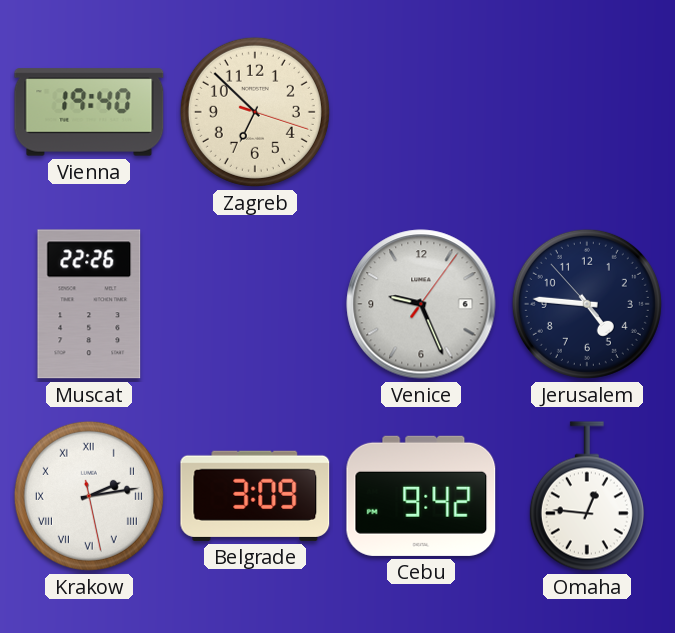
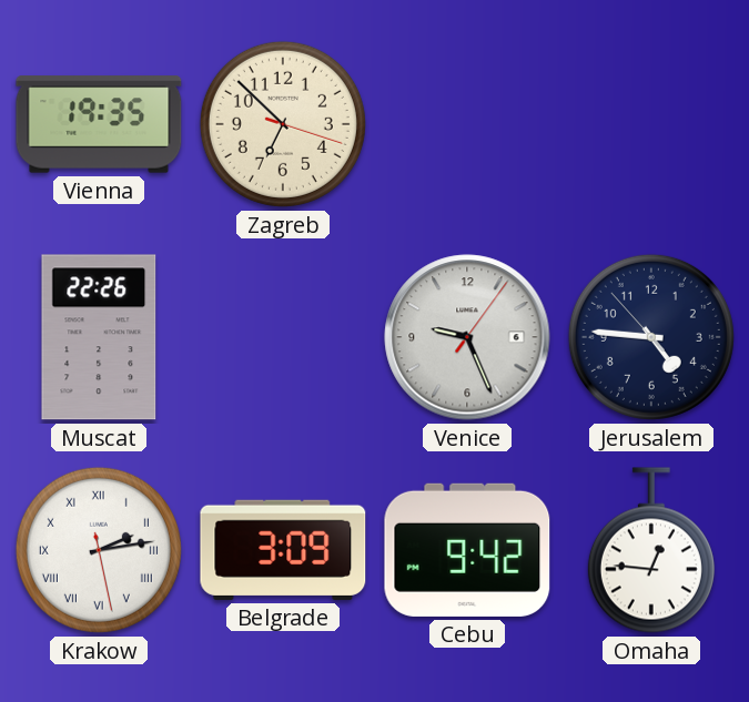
Vienna: 19:40 -> 19:35
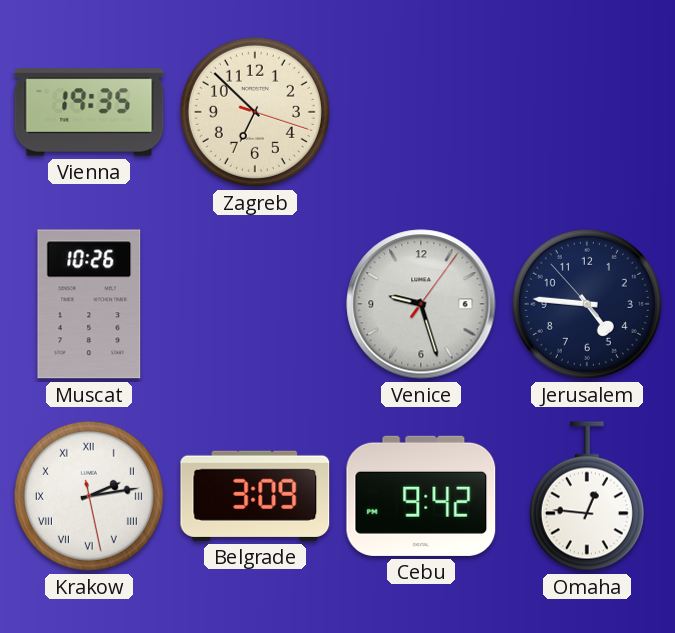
Muscat: 22:26 -> 10:26
Venice: 9:26 -> 9:27
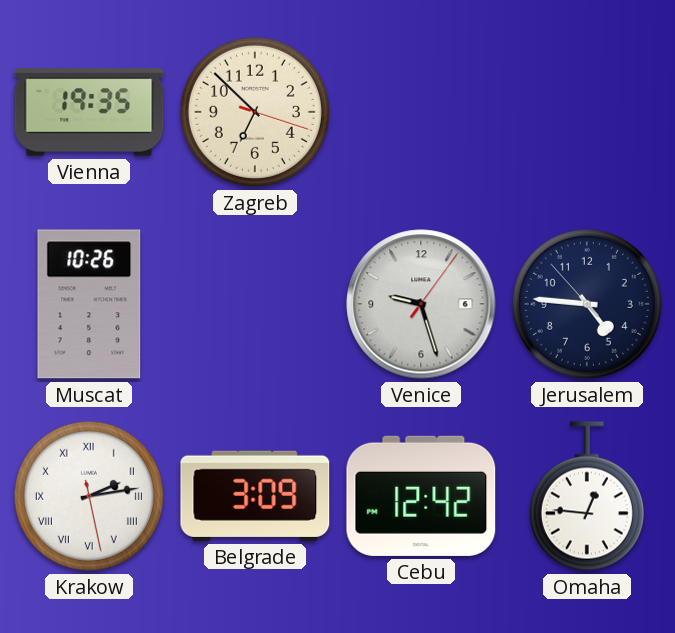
Cebu: 9:42 -> 12:42
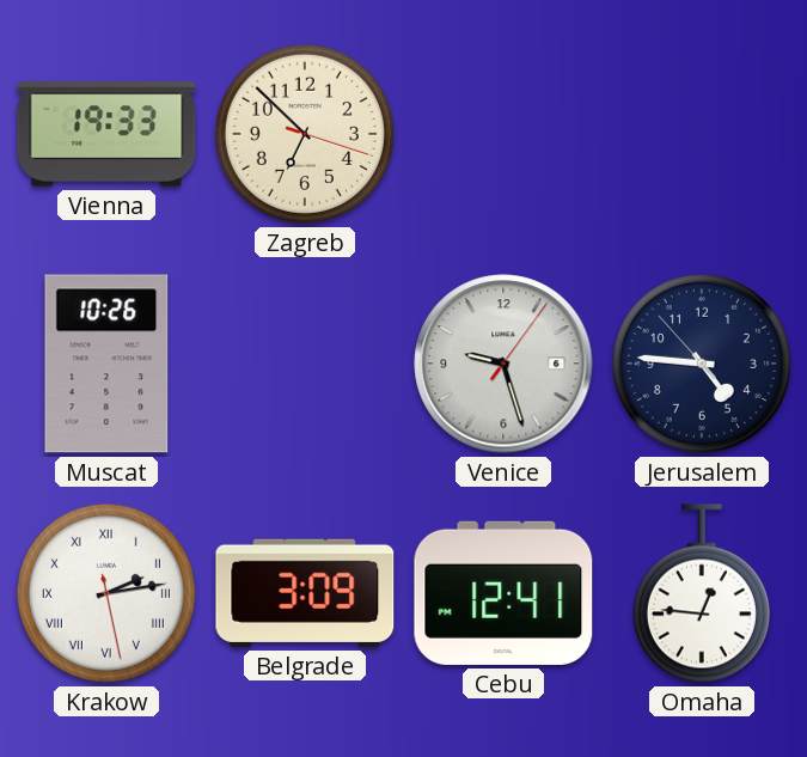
Vienna: 19:35 -> 19:33
Cebu: 12:42 -> 12:41
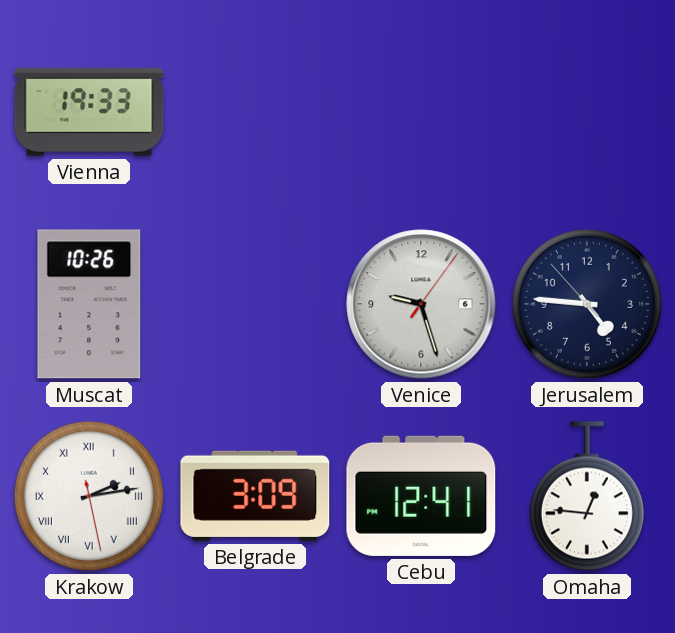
Zagreb: 6:52 -> none
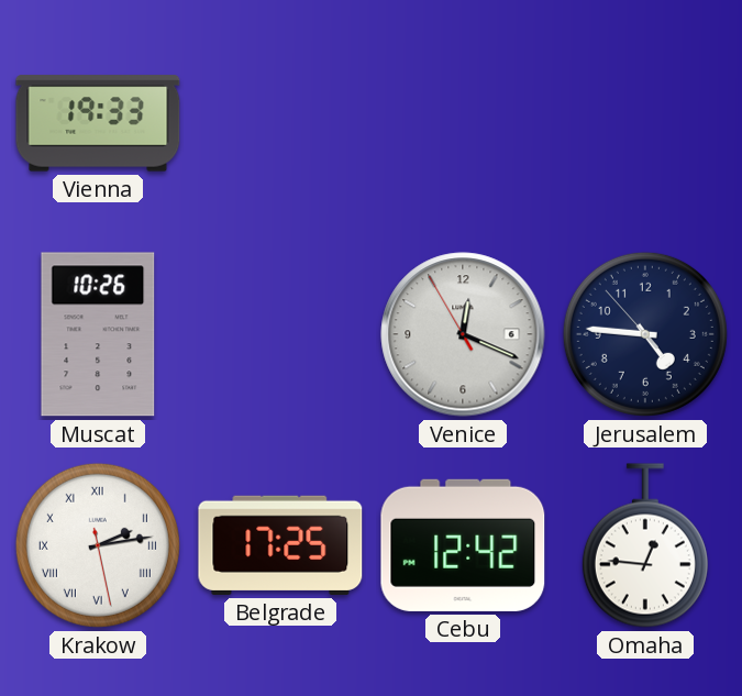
Venice: 9:27 -> 12:18
Belgrade: 3:09 -> 17:25
Cebu: 12:41 -> 12:42
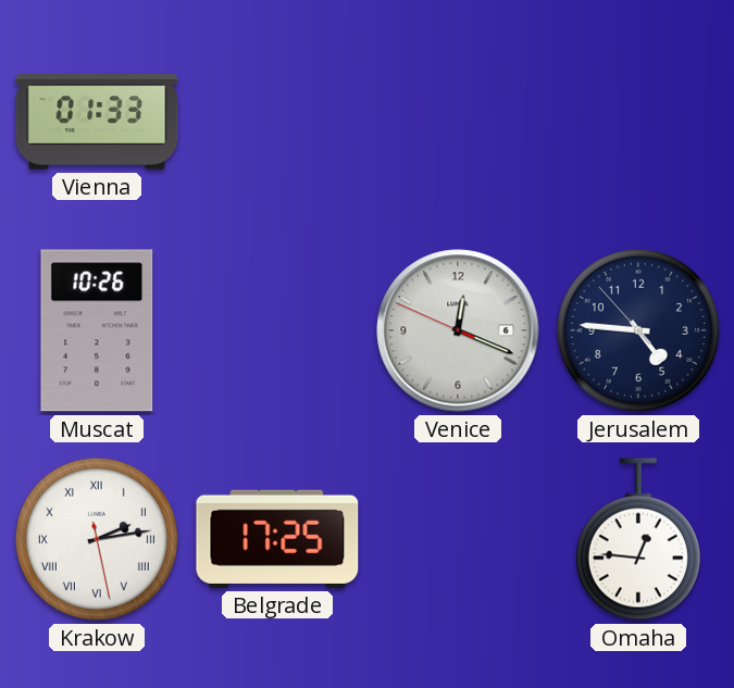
Vienna: 19:33 -> 01:33
Venice: 12:18:55 -> 12:18:49
Cebu: 12:42 -> none
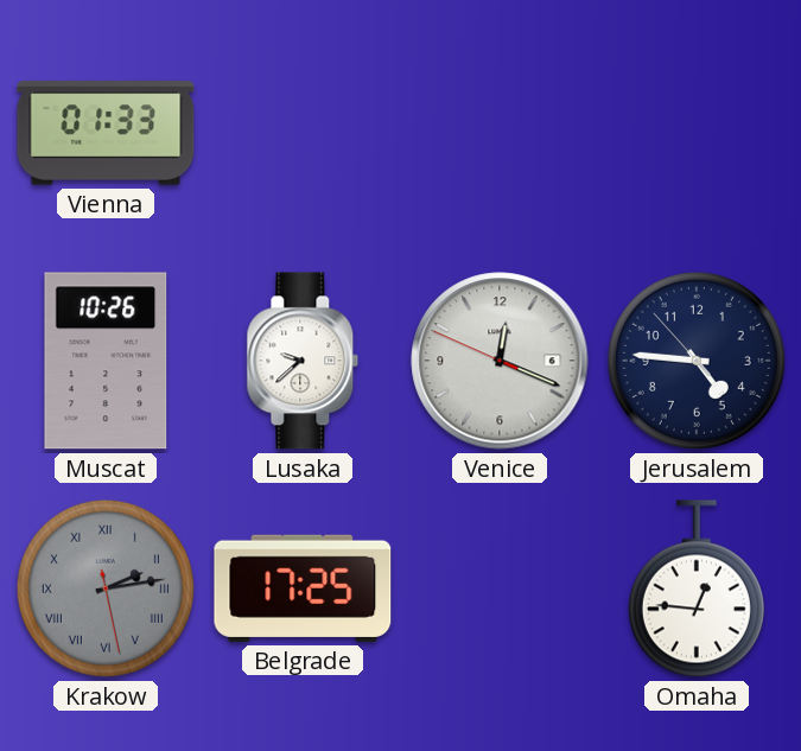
Lusaka: none -> 9:38
Krakow dial: white -> grey
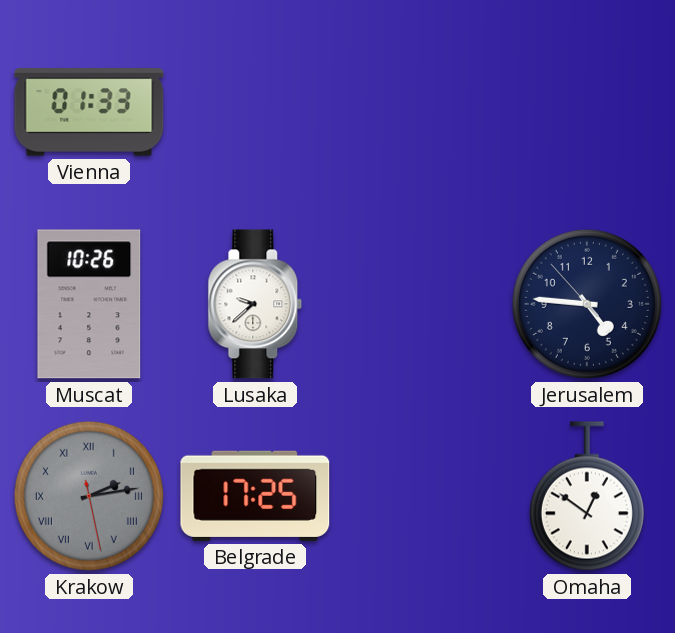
Venice: 12:18 -> none
Omaha: 12:46 -> 12:51
